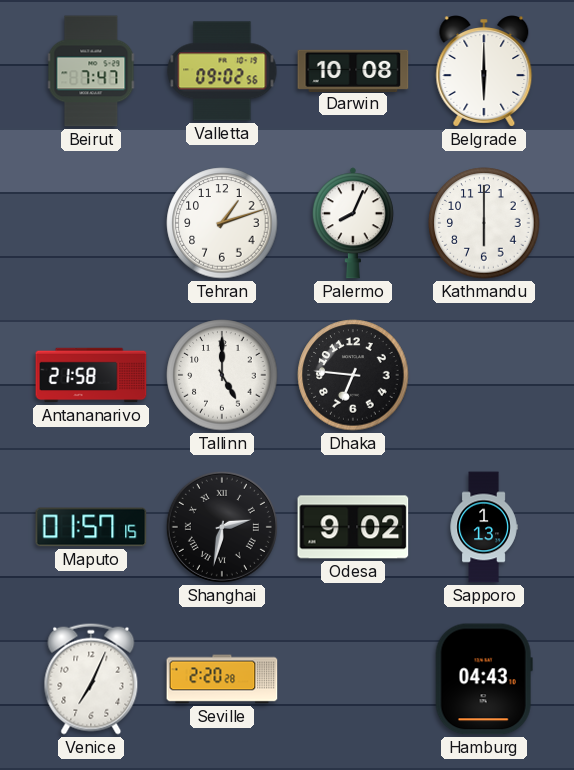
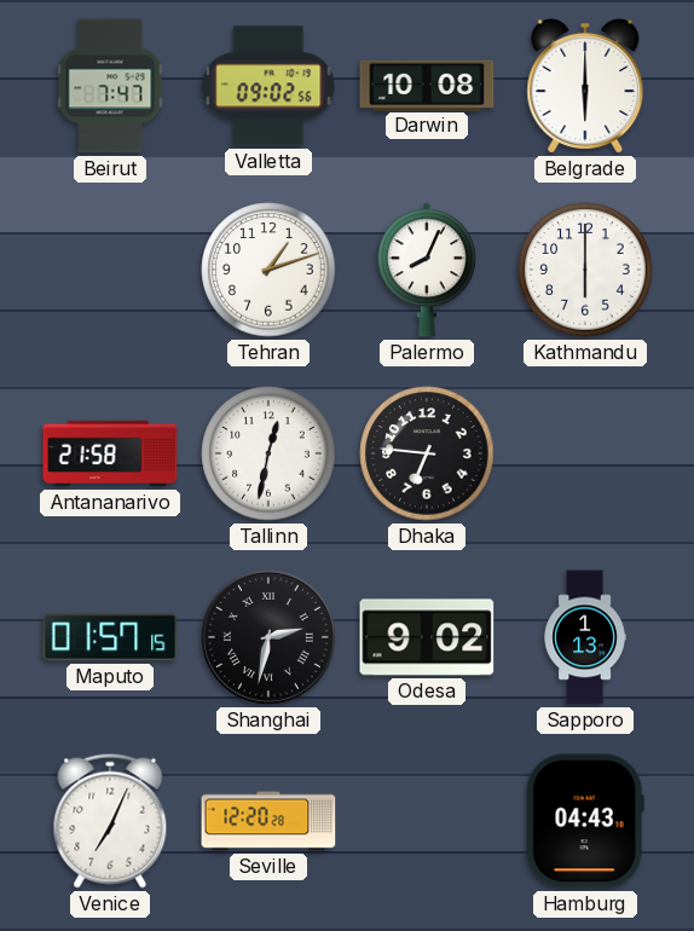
Tallinn: 5:00 -> 12:32
Seville: 2:20 -> 12:20
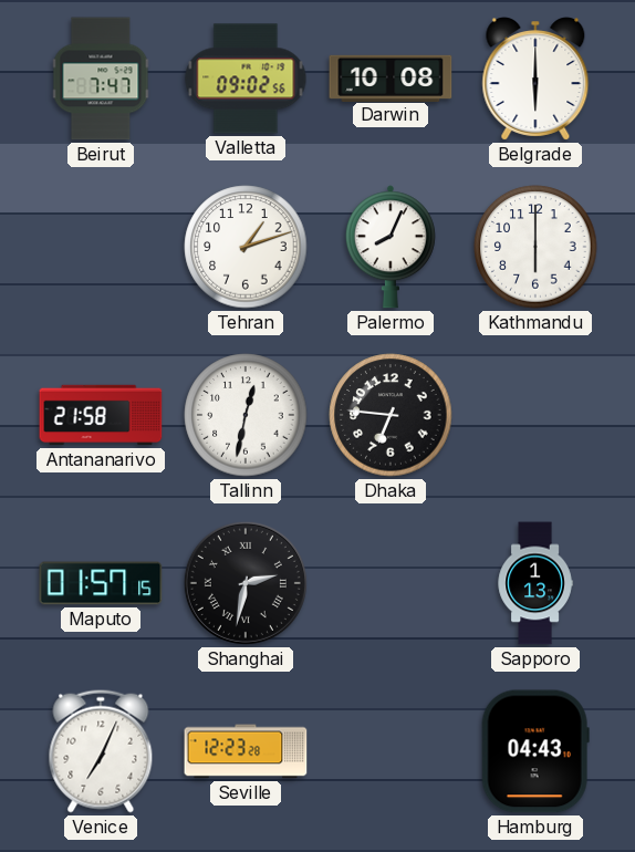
Odesa: 9:02 -> none
Seville: 12:20 -> 12:23
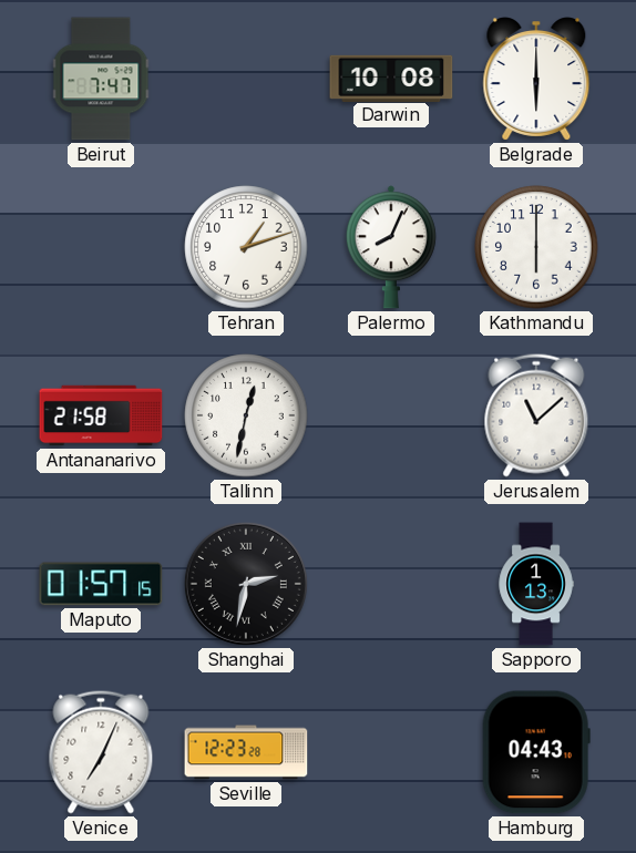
Valletta: 09:02 -> none
Dhaka: 6:46 -> none
Jerusalem: none -> 11:08
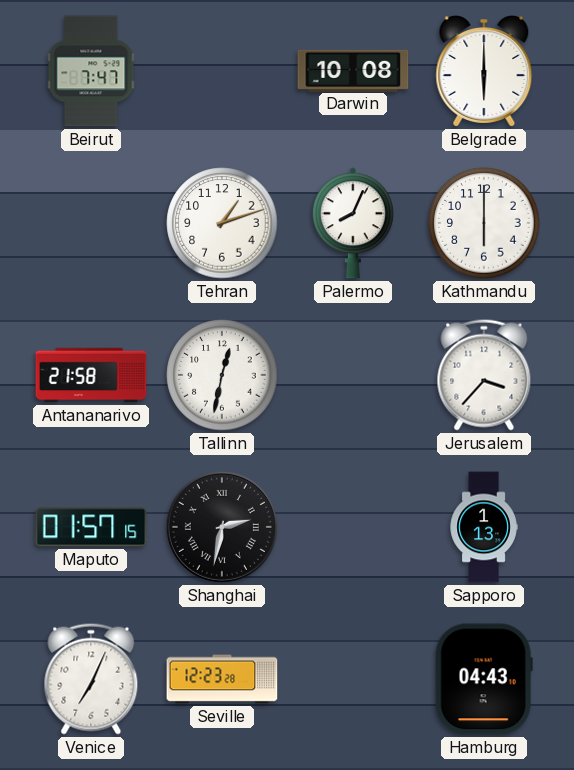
Jerusalem: 11:08 -> 3:37
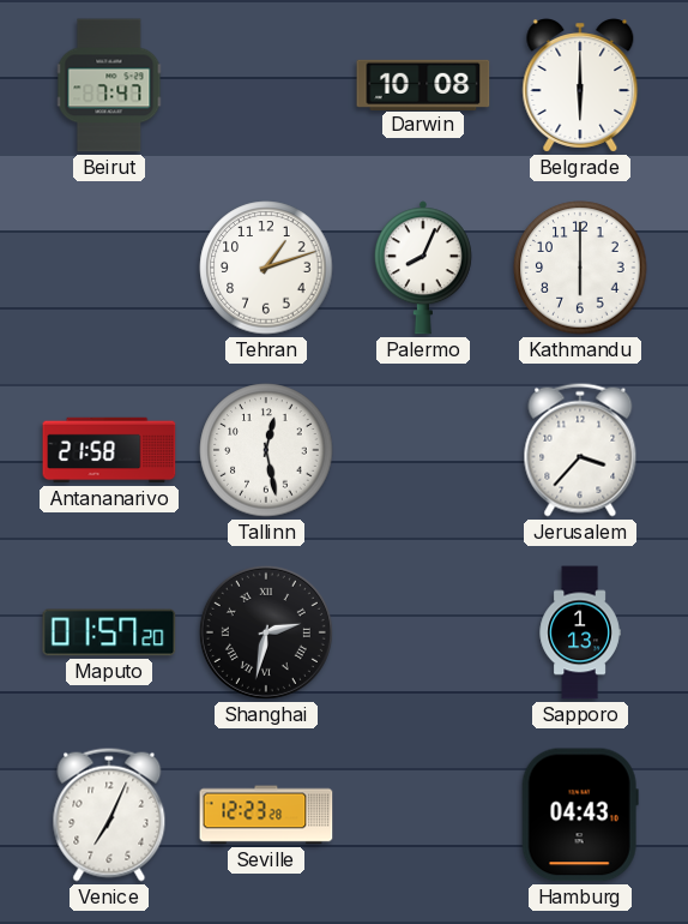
Tallinn: 12:32 -> 12:28
Maputo: 01:57:15 -> 01:57:20
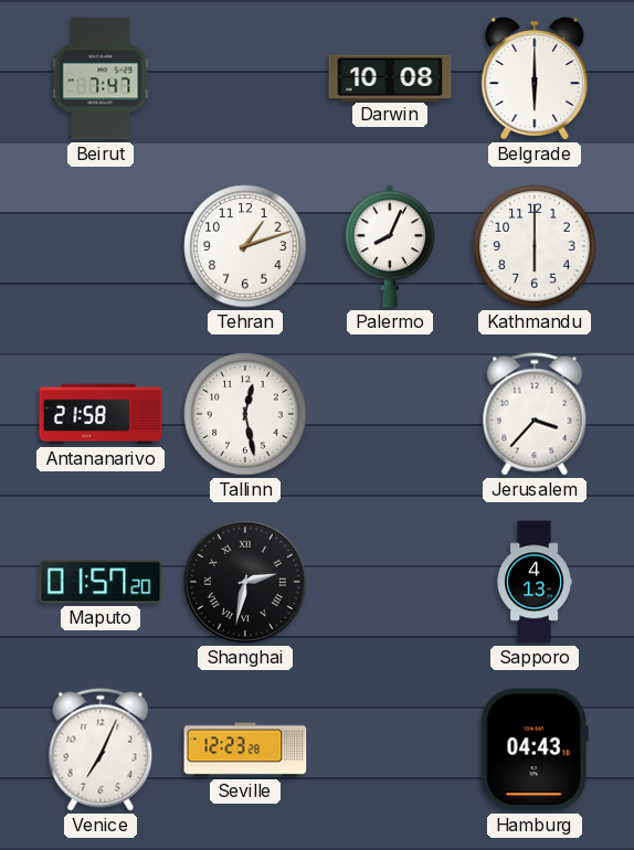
Sapporo: 1:13 -> 4:13
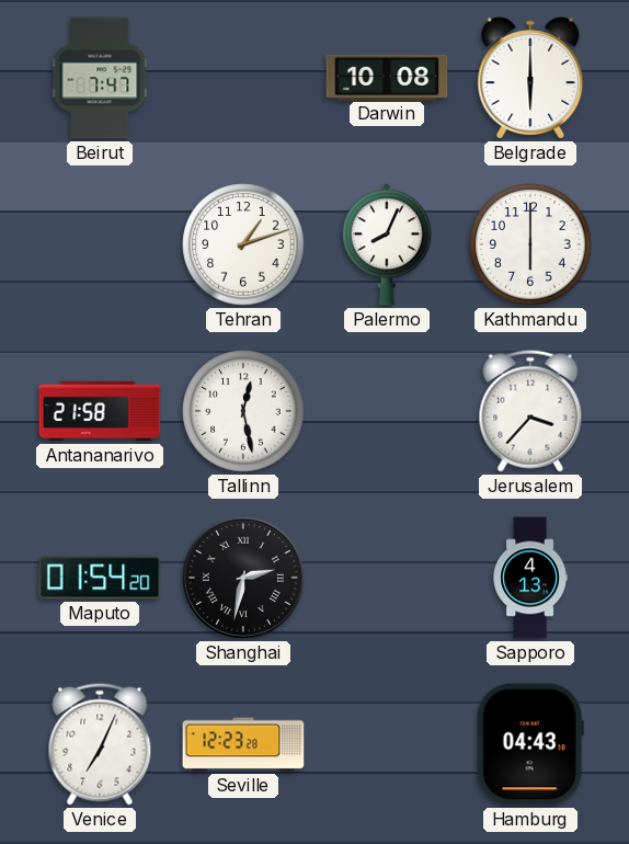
Maputo: 01:57 -> 01:54
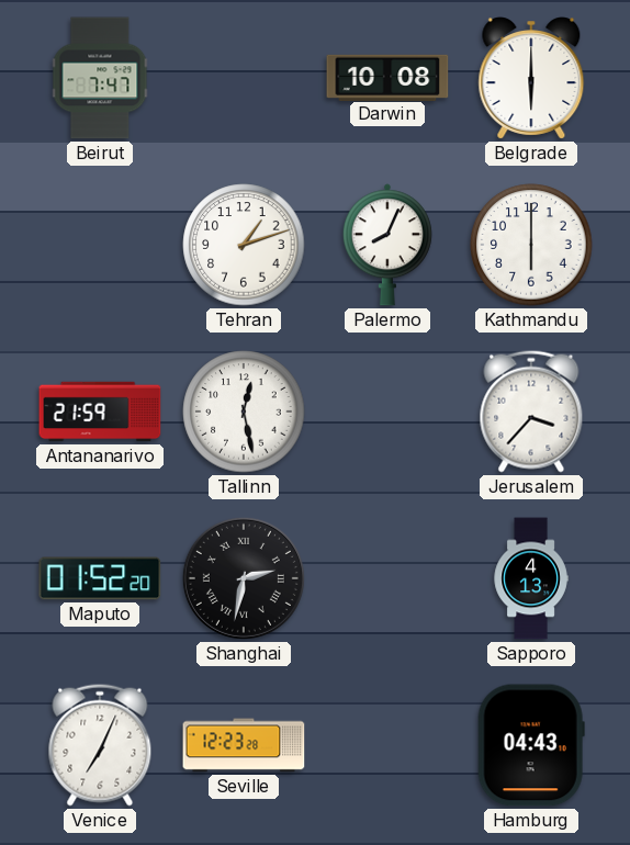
Antananarivo: 21:58 -> 21:59
Maputo: 01:54 -> 01:52
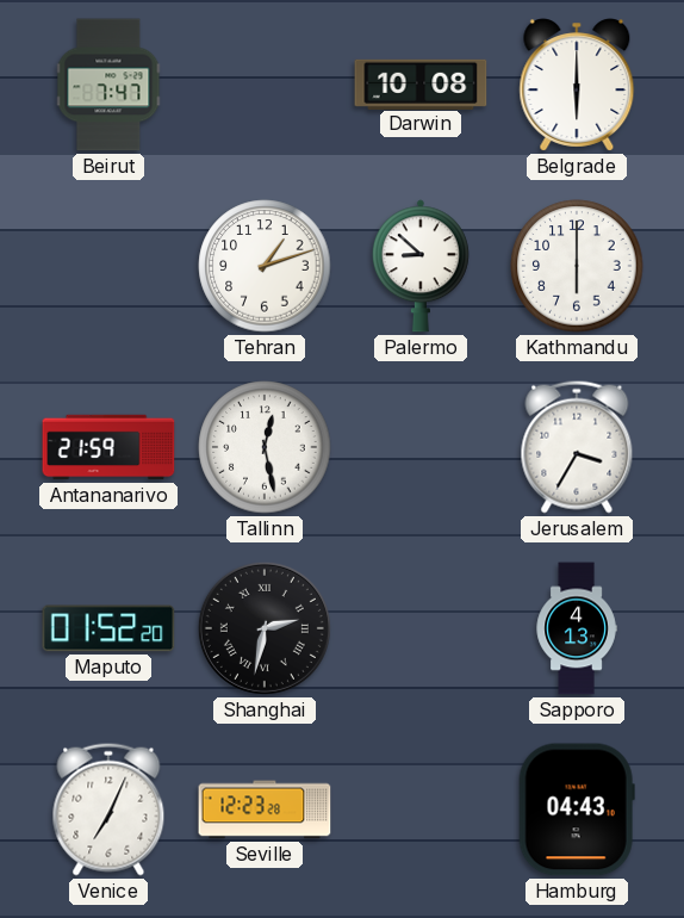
Palermo: 8:04 -> 8:52
Jerusalem: 3:37 -> 3:35
